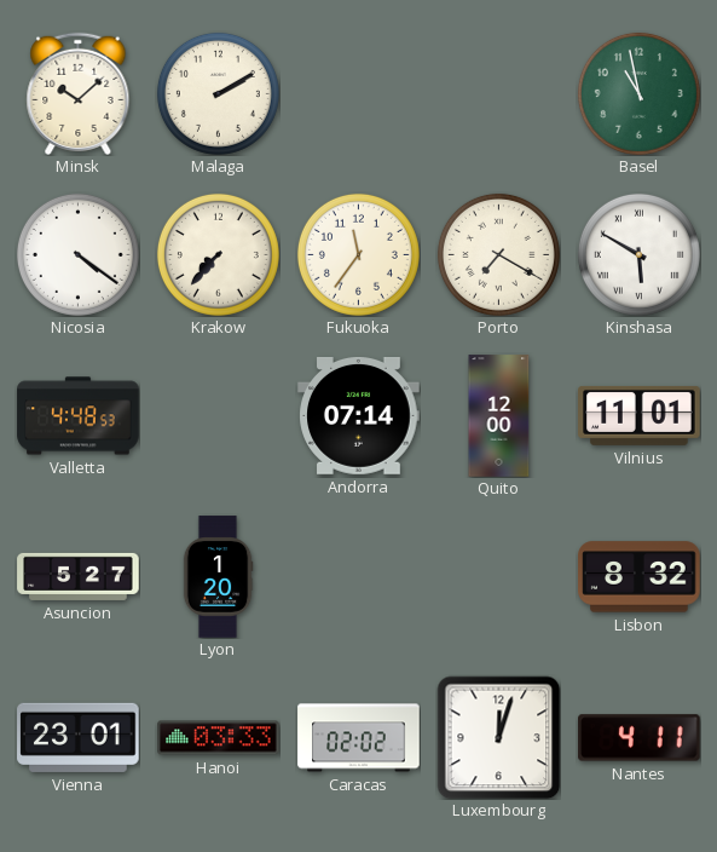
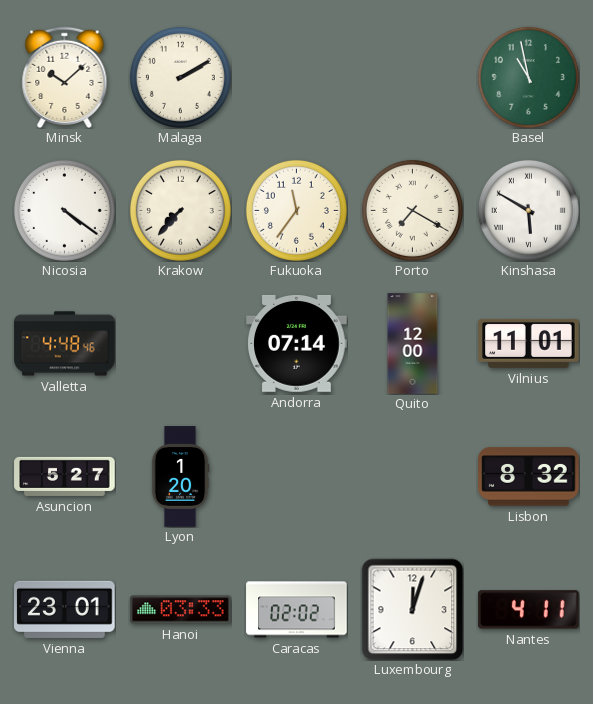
Valletta: 4:48:53 -> 4:48:46
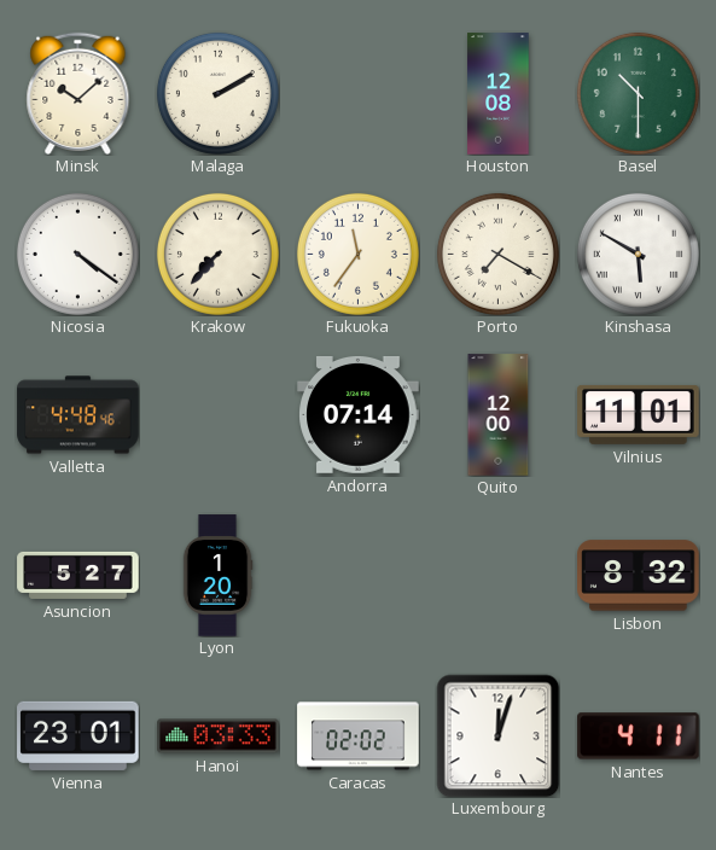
Houston: none -> 12:08
Basel: 10:58 -> 10:30
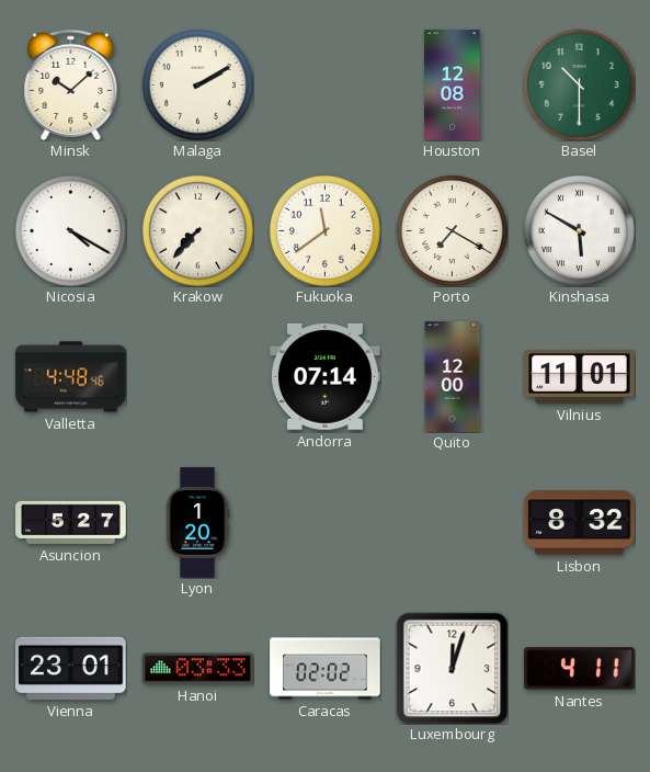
Nicosia: 4:21 -> 4:20
Fukuoka: 11:36 -> 11:39
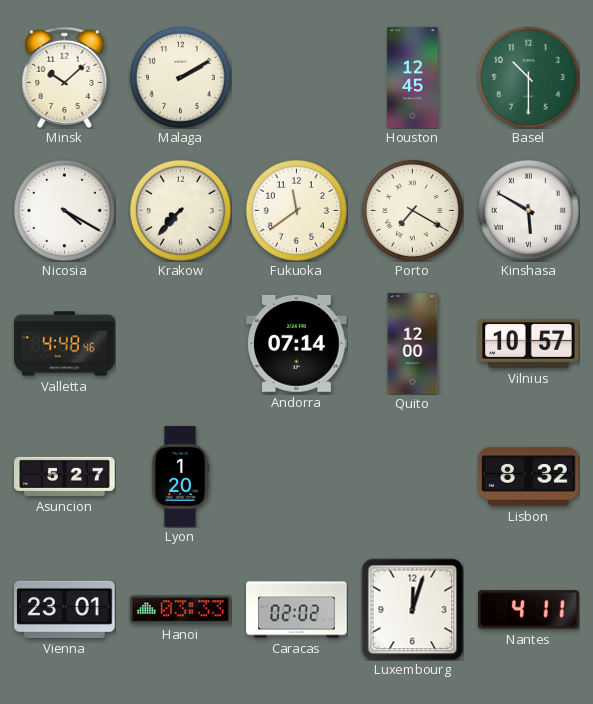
Houston: 12:08 -> 12:45
Vilnius: 11:01 -> 10:57
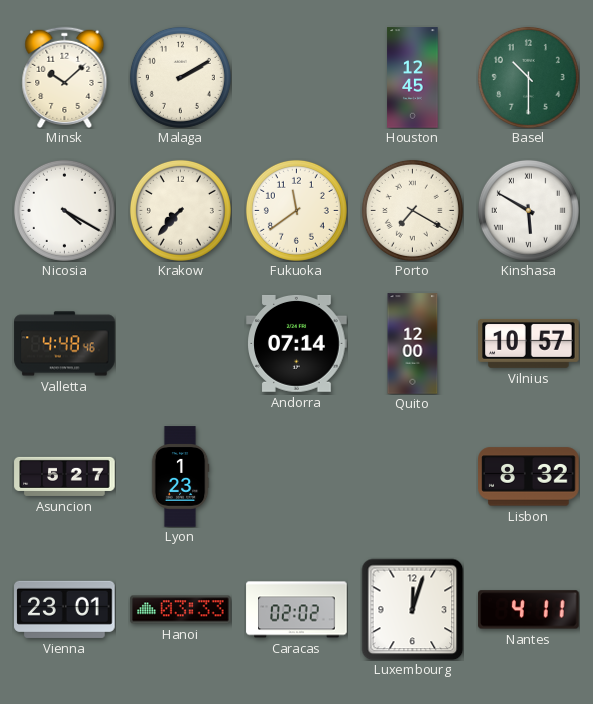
Lyon: 1:20 -> 1:23
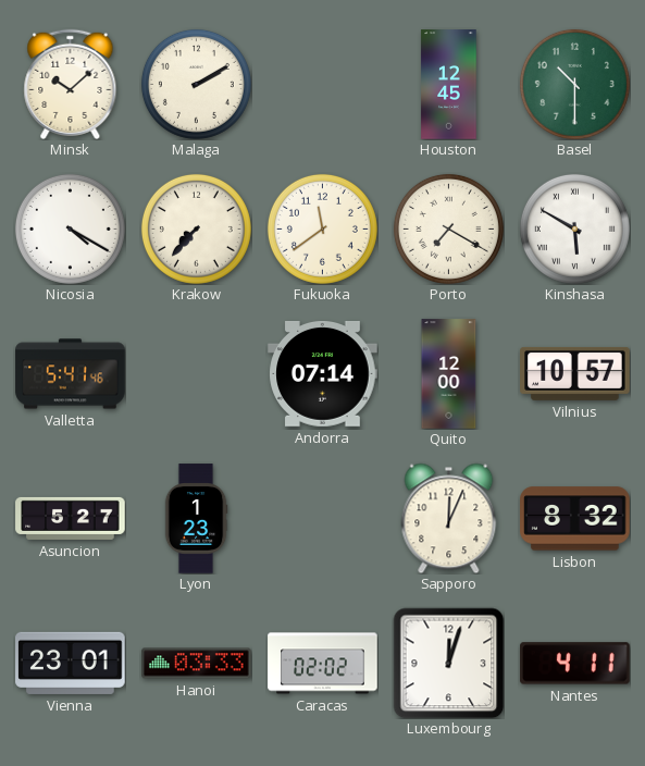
Valletta: 4:48 -> 5:41
Sapporo: none -> 12:04
